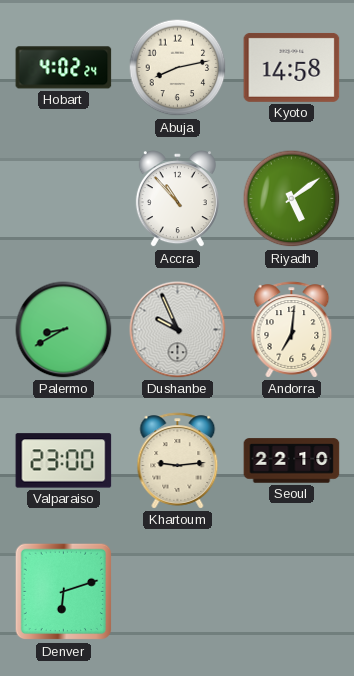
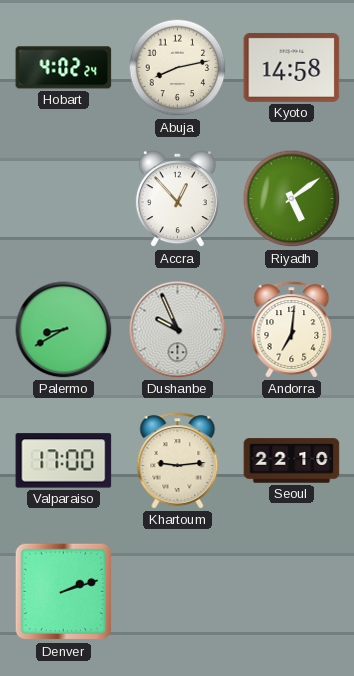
Accra: 10:53 -> 12:53
Valparaiso: 23:00 -> 17:00
Denver: 6:12 -> 2:12
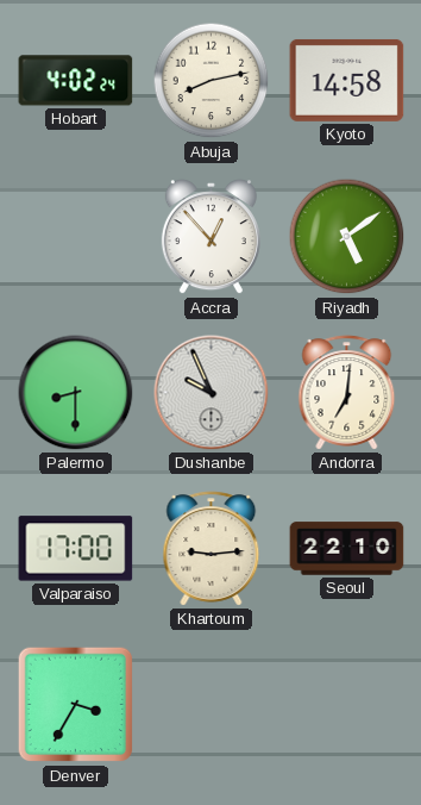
Palermo: 8:40 -> 8:30
Denver: 2:12 -> 3:35
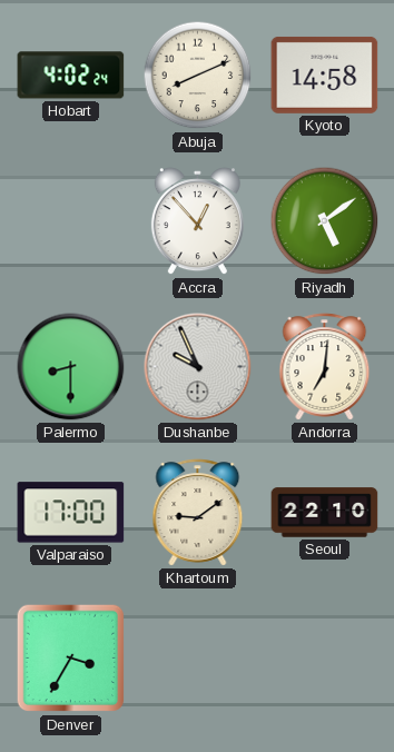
Abuja: 8:13 -> 8:11
Khartoum: 9:14 -> 9:09
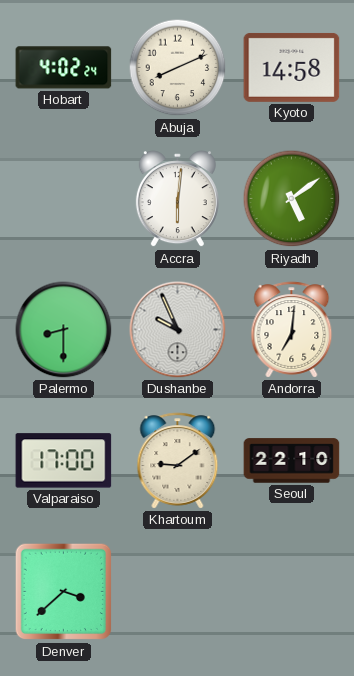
Accra: 12:53 -> 6:01
Denver: 3:35 -> 3:38
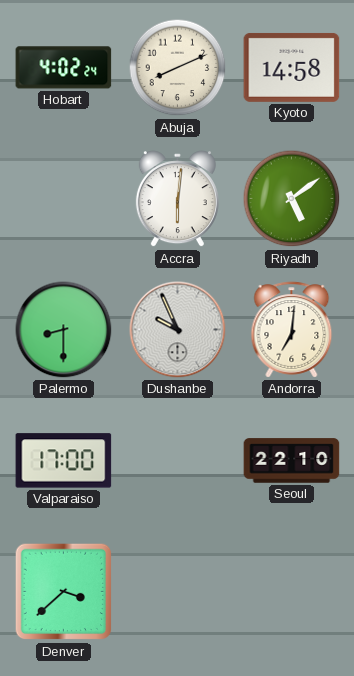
Khartoum: 9:09 -> none
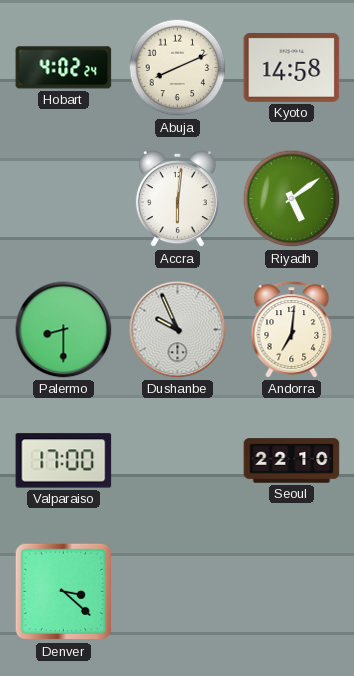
Denver: 3:38 -> 3:22
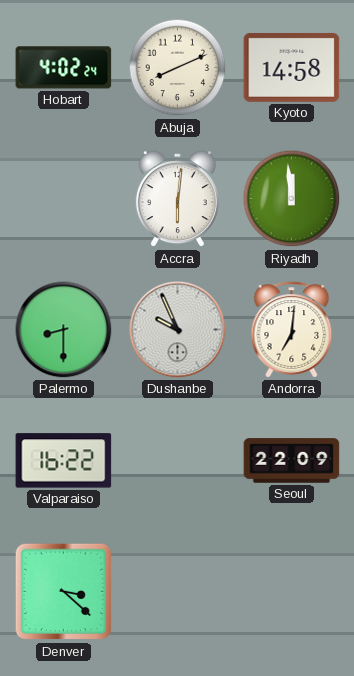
Riyadh: 5:09 -> 11:59
Valparaiso: 17:00 -> 16:22
Seoul: 22:10 -> 22:09
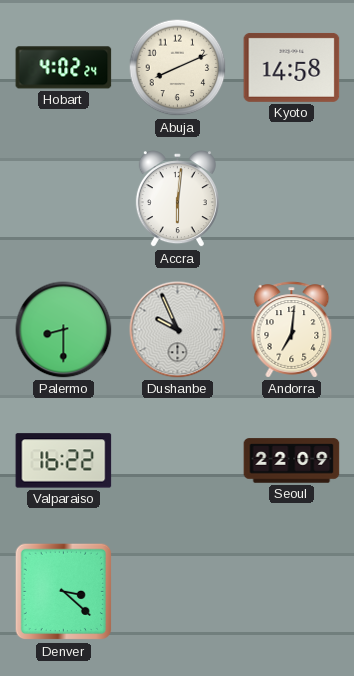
Riyadh: 11:59 -> none
